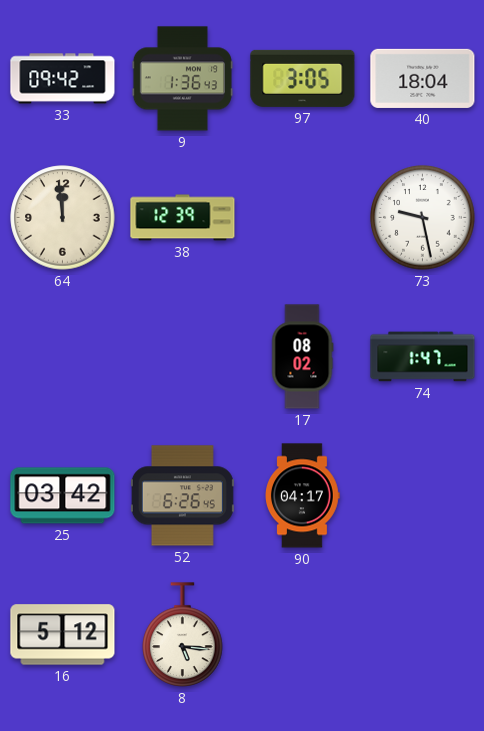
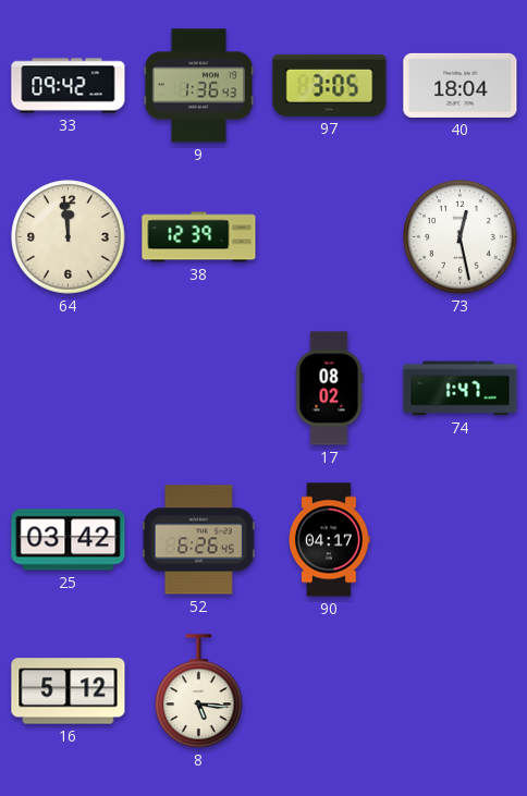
73: 9:28 -> 12:28
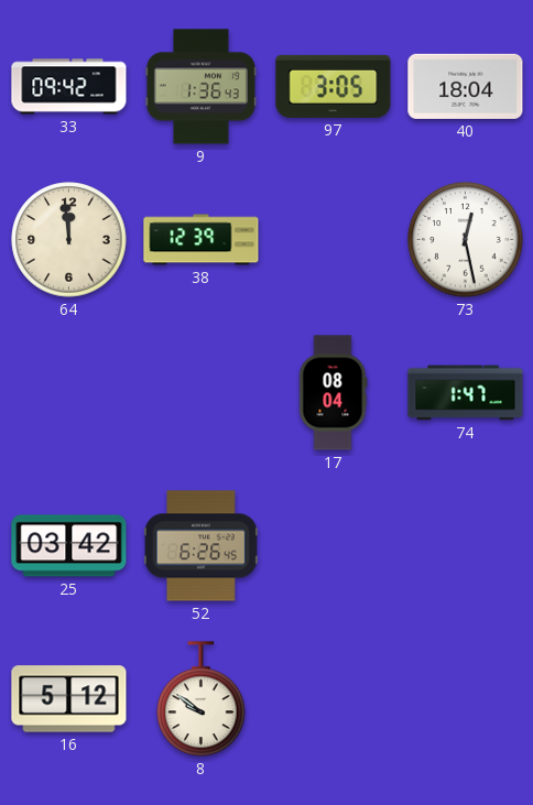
17: 08:02 -> 08:04
90: 04:17 -> none
8: 5:16 -> 9:51
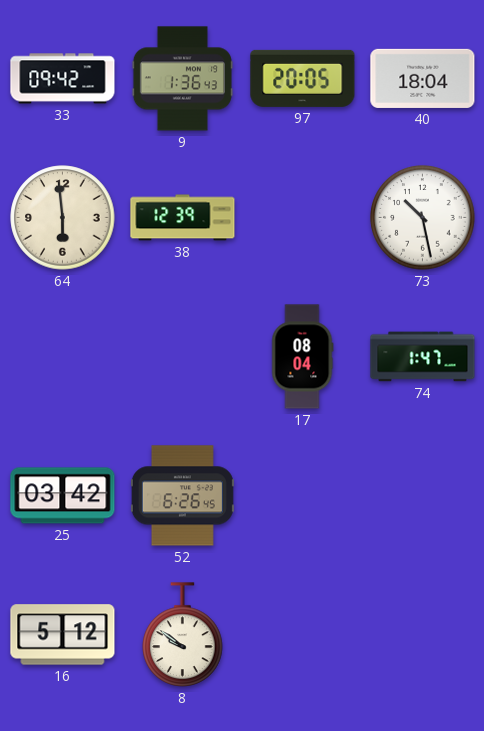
97: 3:05 -> 20:05
64: 11:59 -> 5:59
73: 12:28 -> 10:28
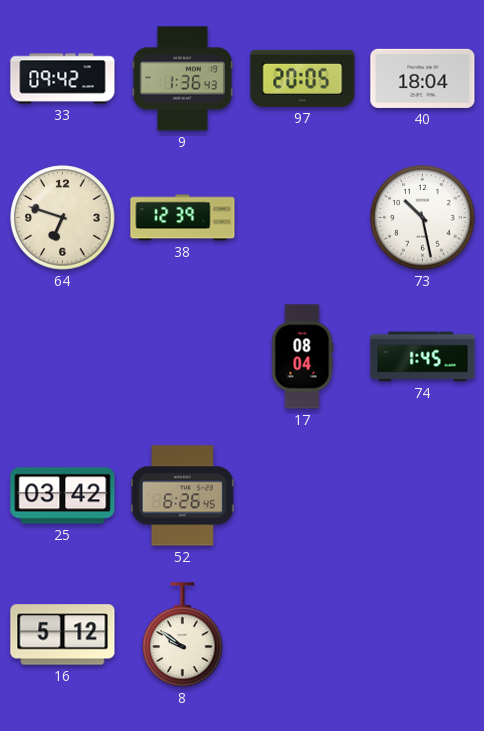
64: 5:59 -> 6:48
74: 1:47 -> 1:45
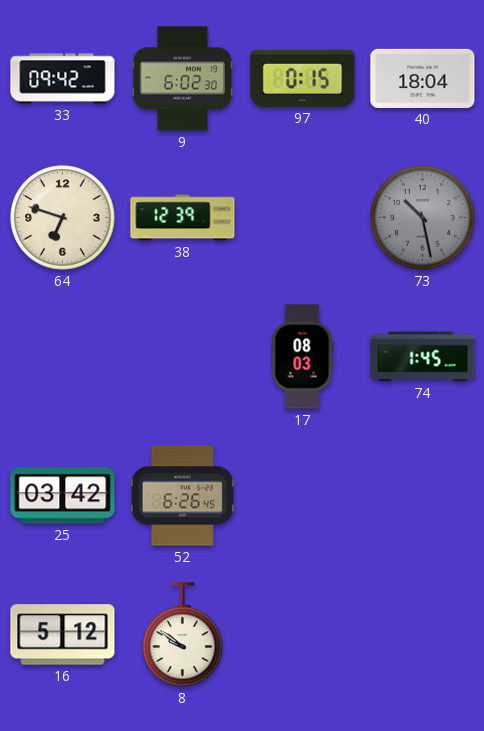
9: 1:36 -> 6:02
97: 20:05 -> 0:15
73 dial: white -> grey
17: 08:04 -> 08:03
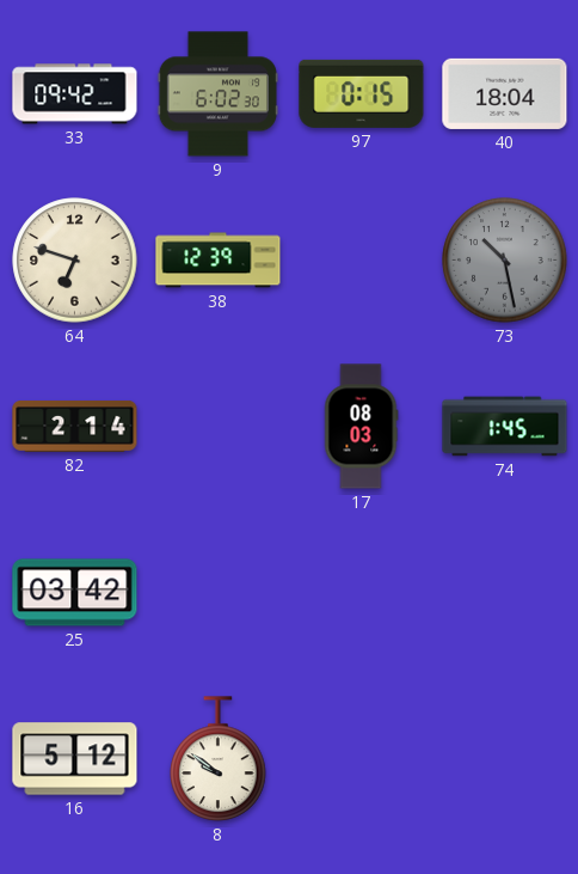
82: none -> 2:14
52: 6:26 -> none
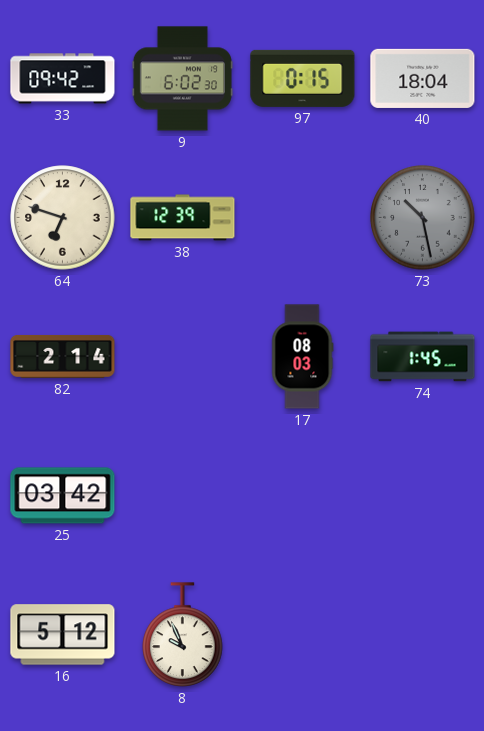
8: 9:51 -> 9:56
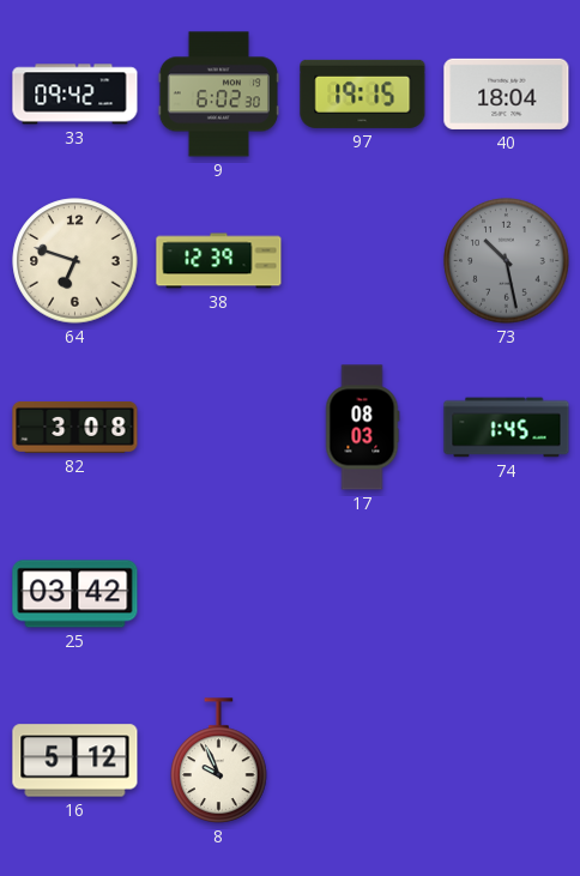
97: 0:15 -> 19:15
82: 2:14 -> 3:08
